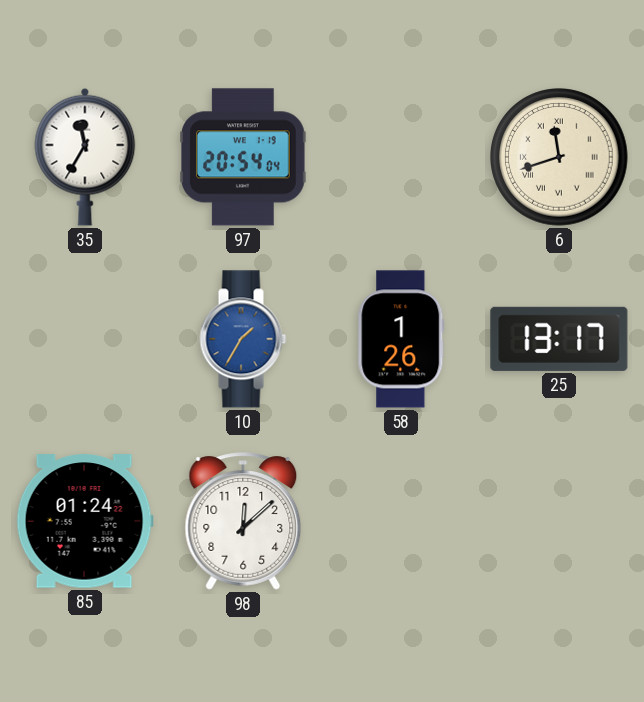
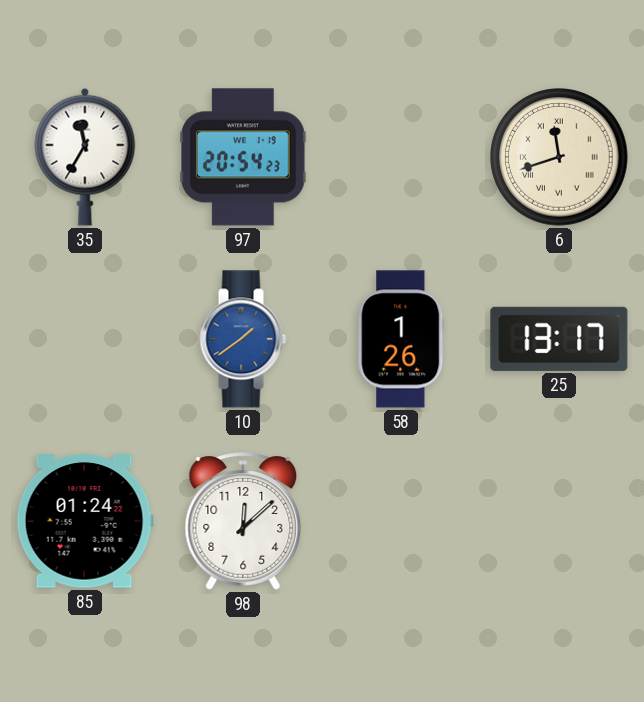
97: 20:54:04 -> 20:54:23
10: 1:35 -> 1:39
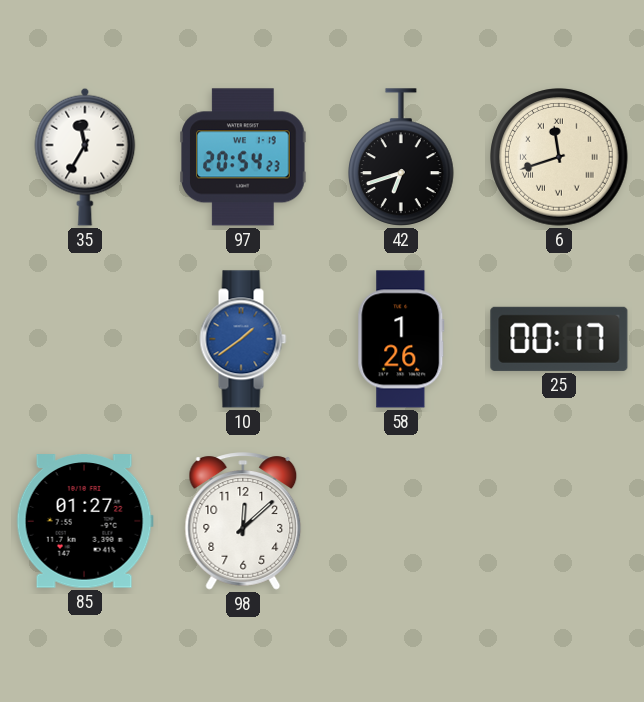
42: none -> 6:42
25: 13:17 -> 00:17
85: 01:24 -> 01:27
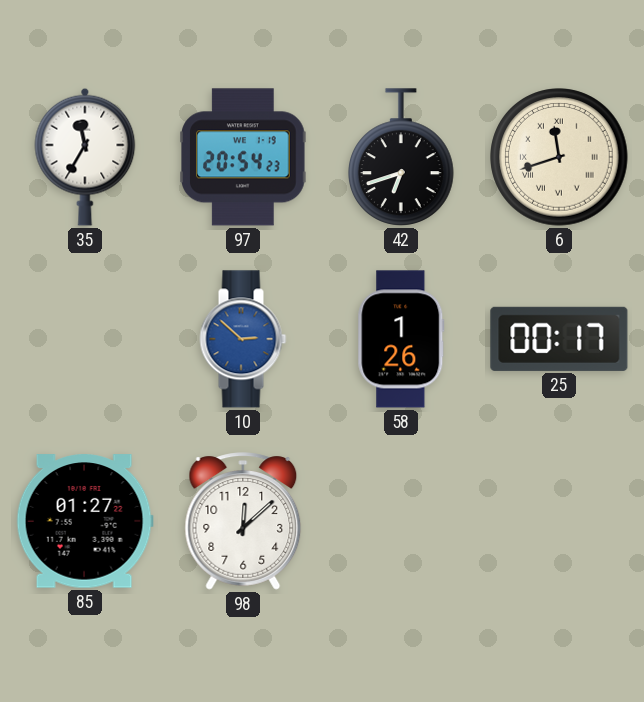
10: 1:39 -> 2:52
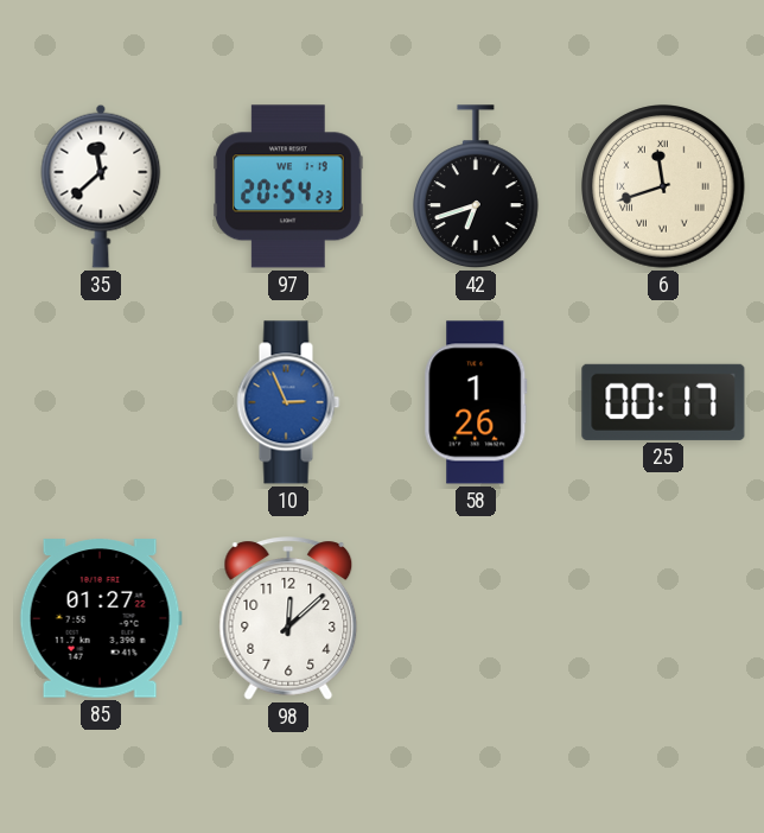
35: 11:35 -> 11:38
10: 2:52 -> 2:56
